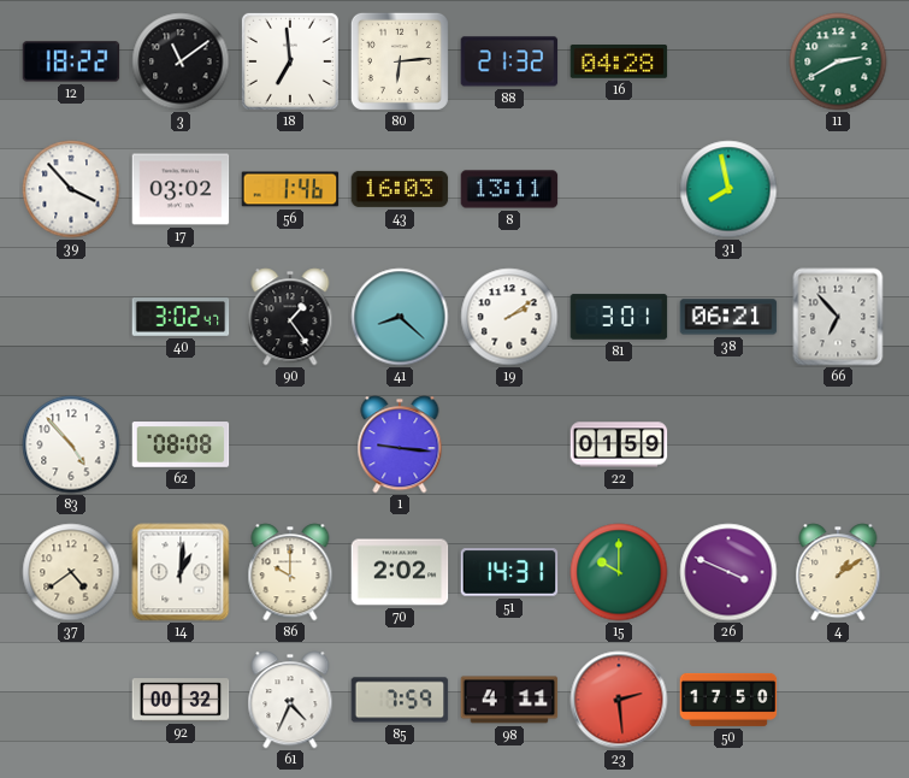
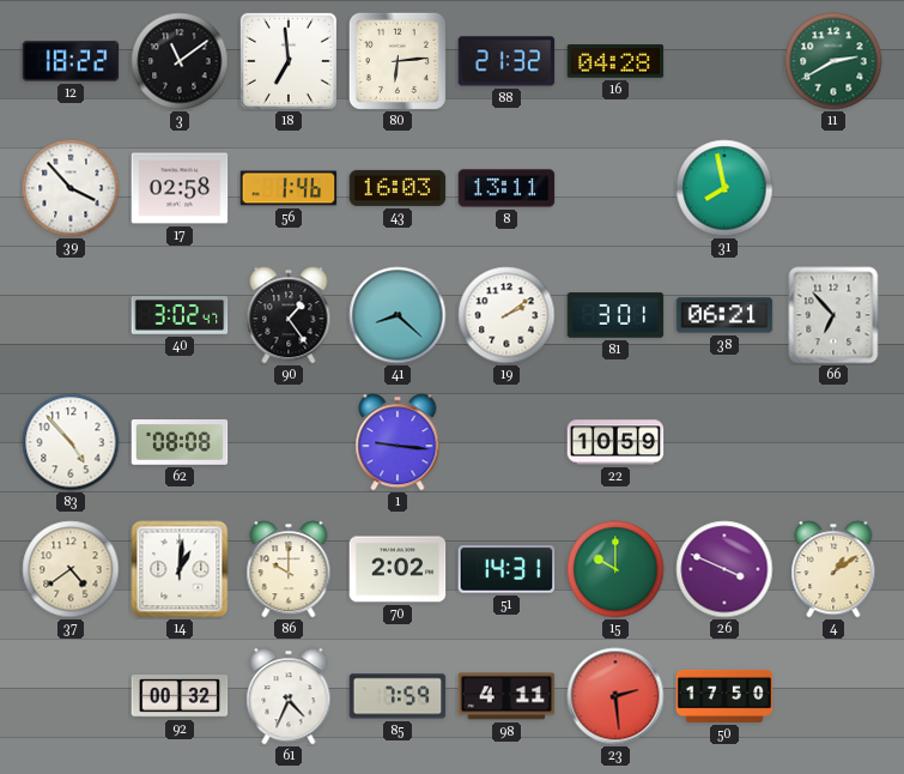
17: 03:02 -> 02:58
22: 01:59 -> 10:59
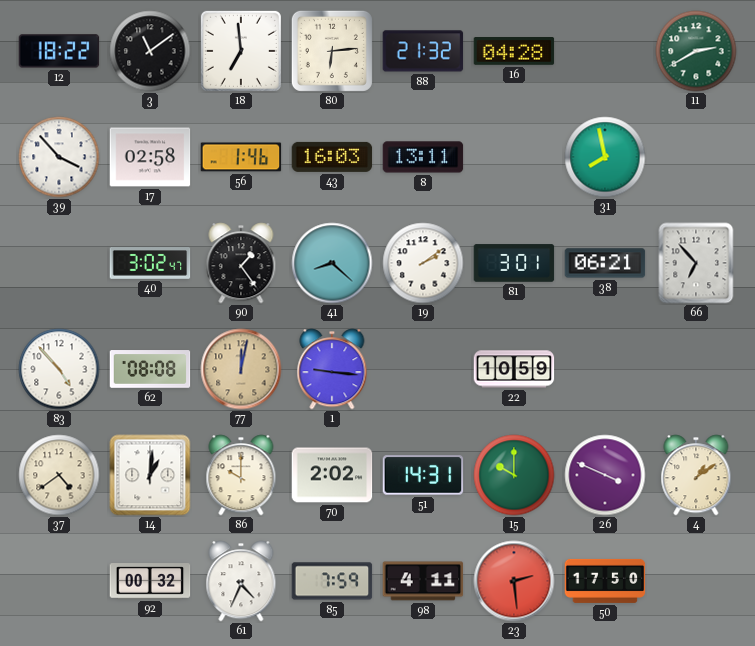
77: none -> 12:02
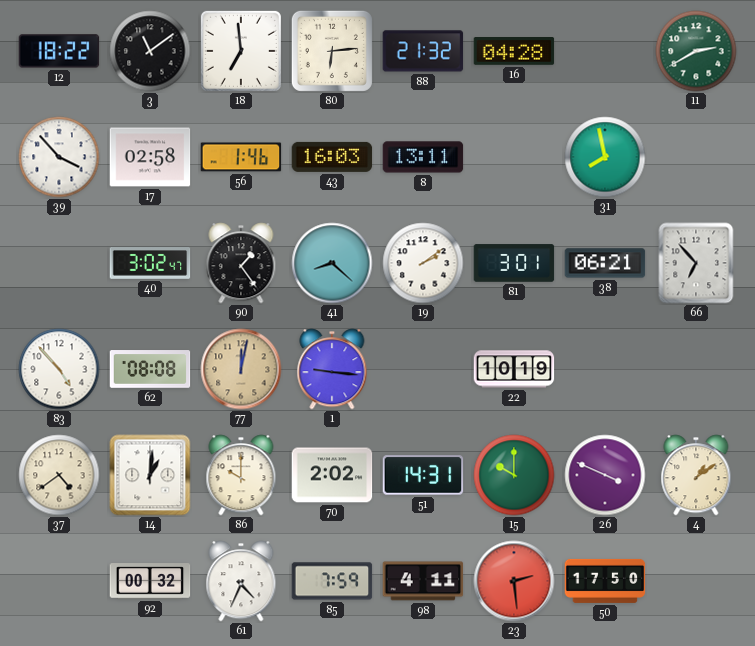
22: 10:59 -> 10:19
